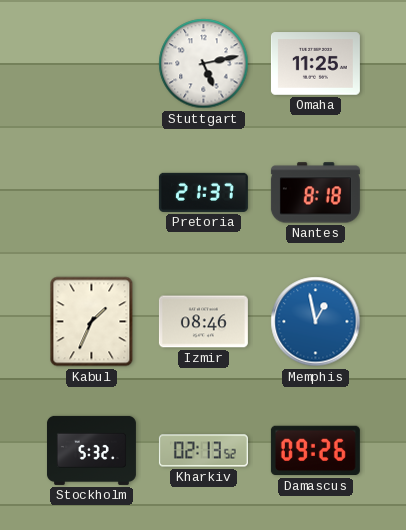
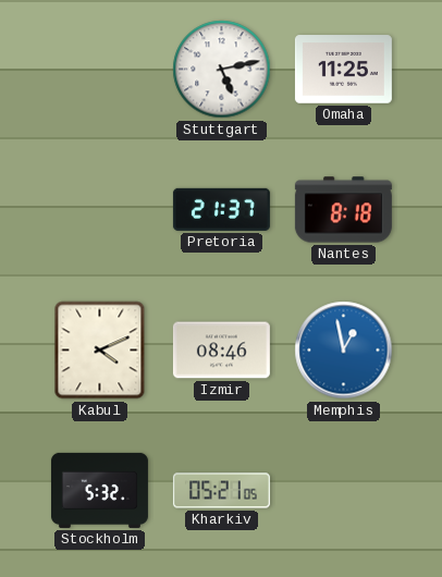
Kabul: 1:34 -> 4:11
Kharkiv: 02:13 -> 05:21
Damascus: 09:26 -> none
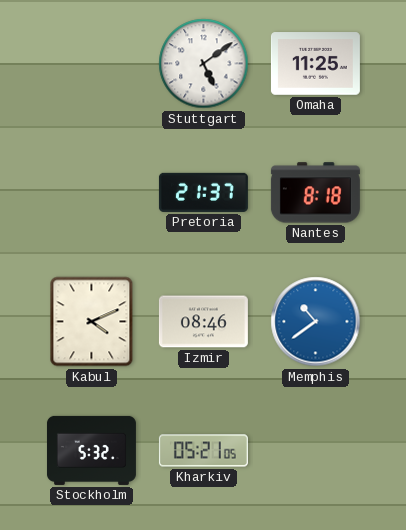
Stuttgart: 5:13 -> 5:09
Memphis: 12:58 -> 10:39
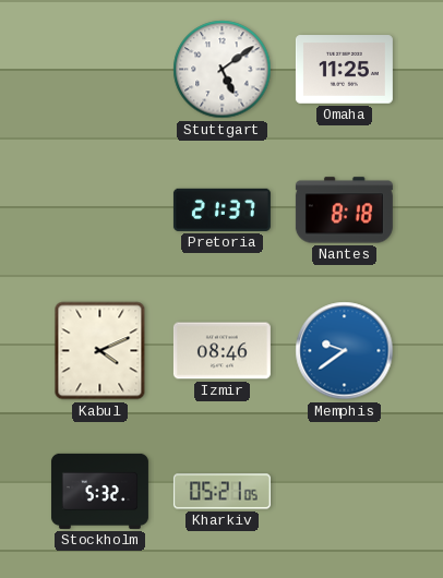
Memphis: 10:39 -> 9:39
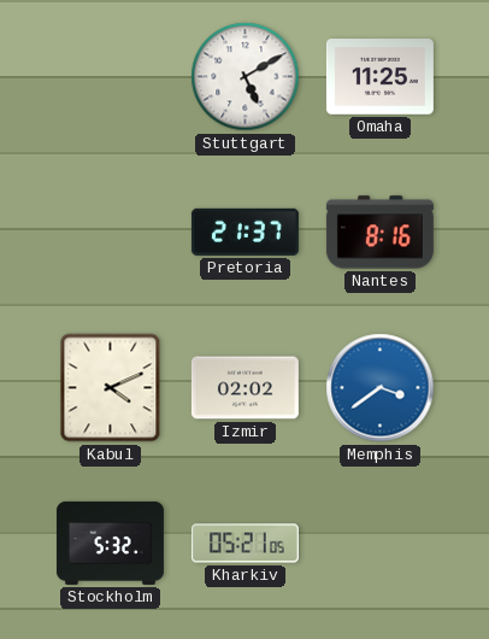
Stuttgart: 5:09 -> 5:10
Nantes: 8:18 -> 8:16
Izmir: 08:46 -> 02:02
Memphis: 9:39 -> 3:39
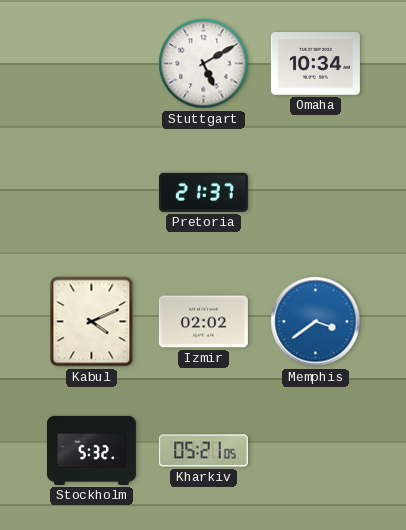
Omaha: 11:25 -> 10:34
Nantes: 8:16 -> none
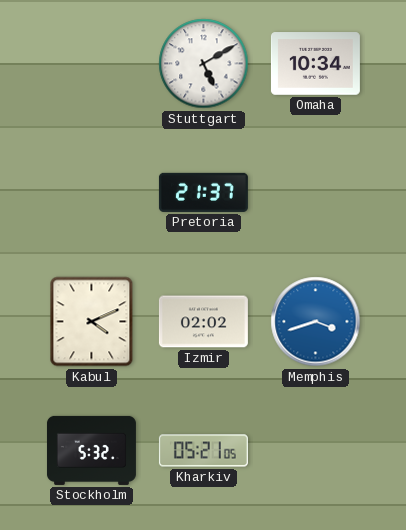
Memphis: 3:39 -> 3:42
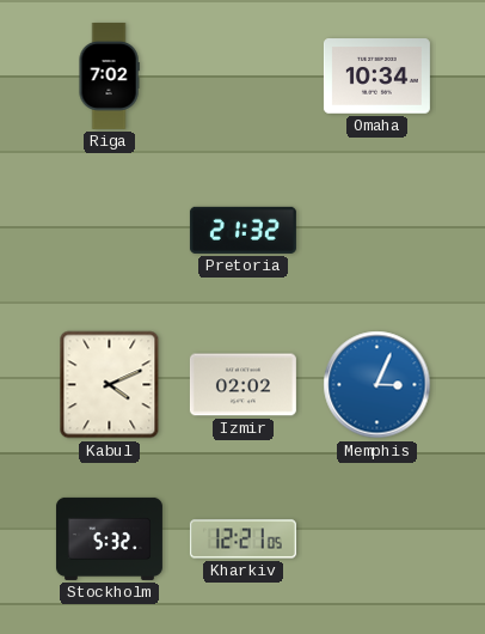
Riga: none -> 7:02
Stuttgart: 5:10 -> none
Pretoria: 21:37 -> 21:32
Memphis: 3:42 -> 3:04
Kharkiv: 05:21 -> 12:21
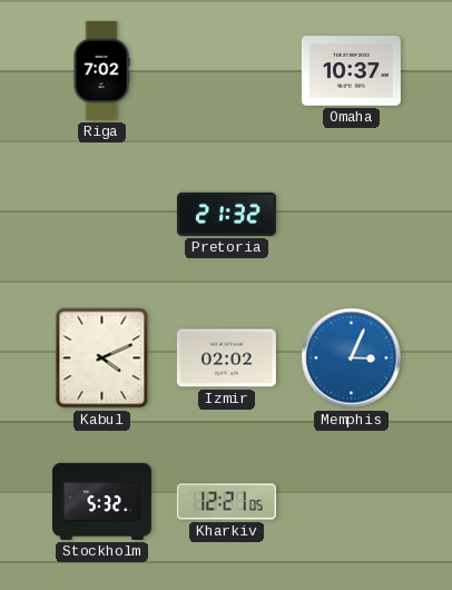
Omaha: 10:34 -> 10:37
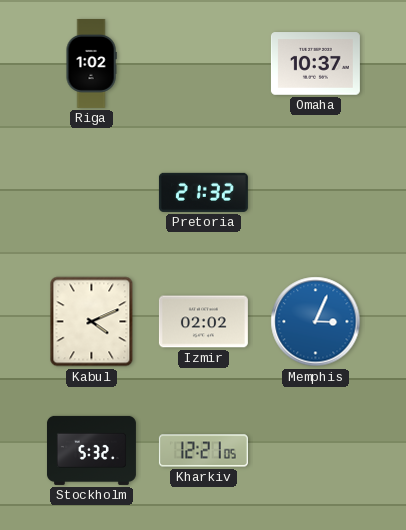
Riga: 7:02 -> 1:02
